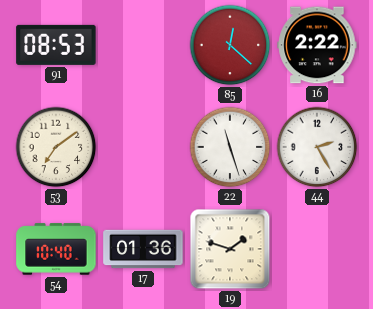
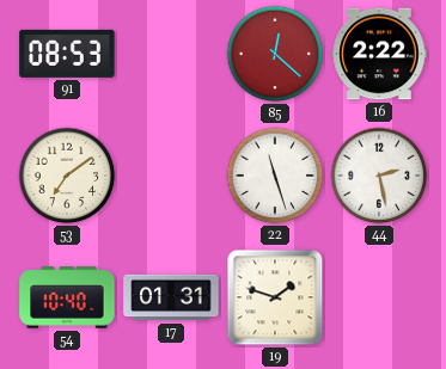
44: 2:25 -> 2:28
17: 01:36 -> 01:31
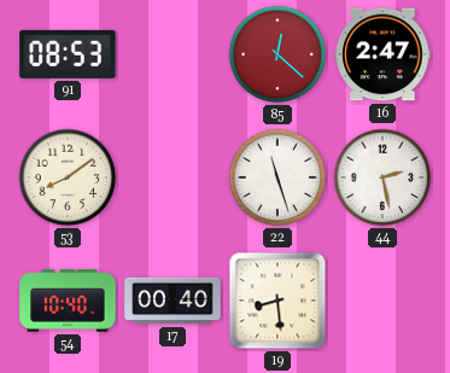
16: 2:22 -> 2:47
53: 7:09 -> 8:09
17: 01:31 -> 00:40
19: 1:48 -> 8:29
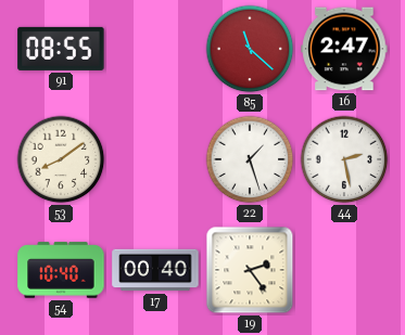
91: 08:53 -> 08:55
85: 12:22 -> 11:22
22: 11:27 -> 1:27
19: 8:29 -> 2:24
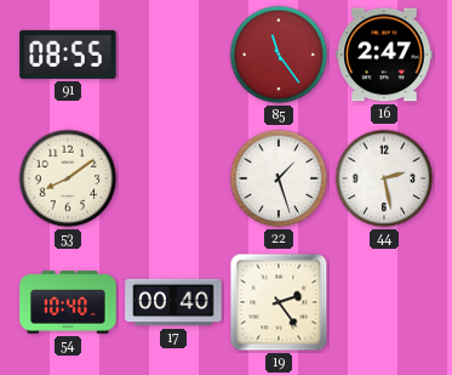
85: 11:22 -> 11:24
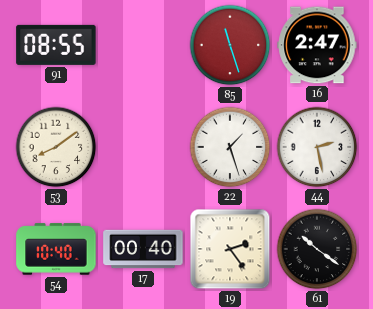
85: 11:24 -> 11:27
61: none -> 10:21
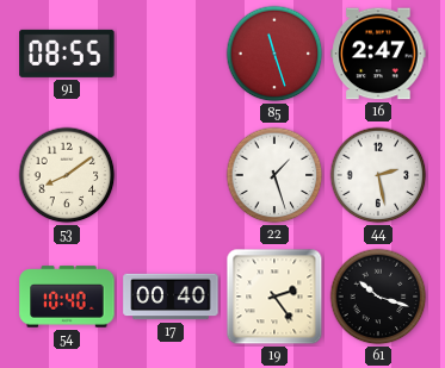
61: 10:21 -> 10:18
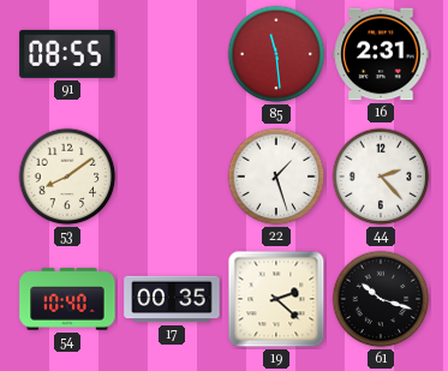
85: 11:27 -> 11:29
16: 2:47 -> 2:31
44: 2:28 -> 2:23
17: 00:40 -> 00:35
19: 2:24 -> 2:22
